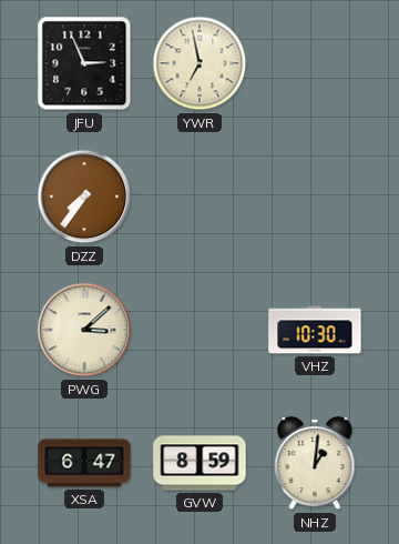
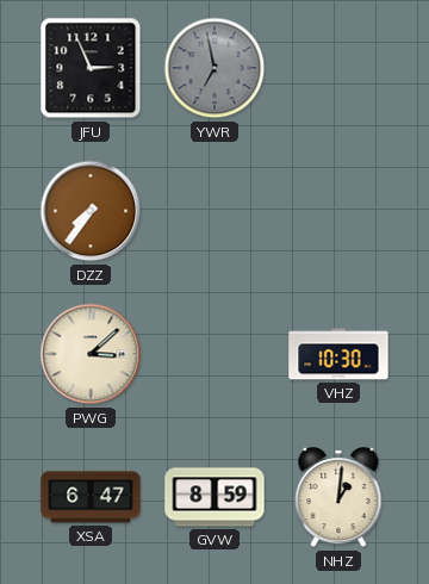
YWR dial: cream -> grey
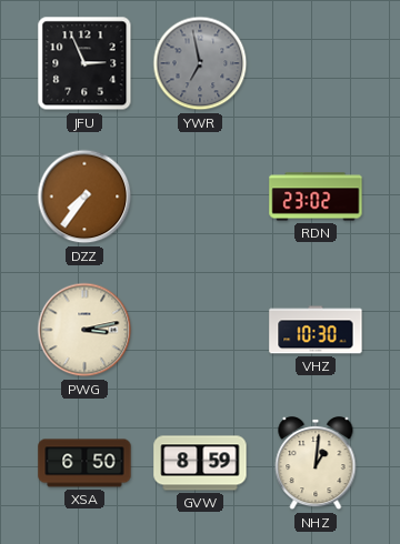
RDN: none -> 23:02
PWG: 3:08 -> 3:13
XSA: 6:47 -> 6:50
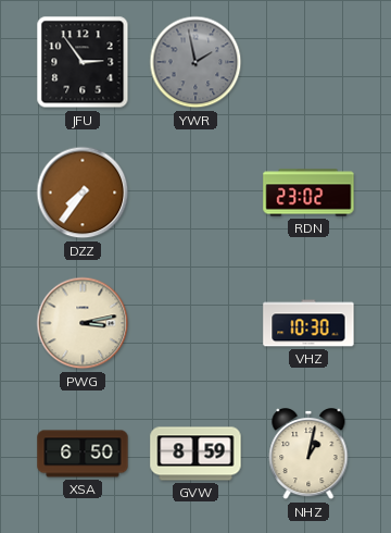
JFU: 2:56 -> 2:54
YWR: 6:58 -> 1:58
NHZ: 1:01 -> 1:02
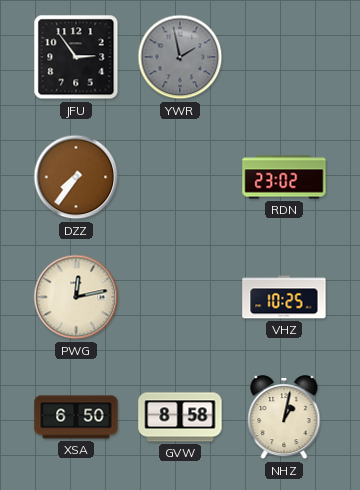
PWG: 3:13 -> 12:13
VHZ: 10:30 -> 10:25
GVW: 8:59 -> 8:58
